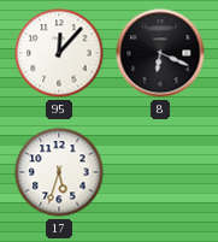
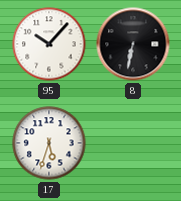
95: 12:07 -> 10:07
8: 6:19 -> 6:32
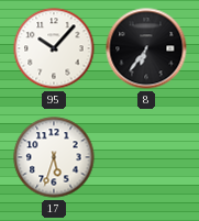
8: 6:32 -> 6:36
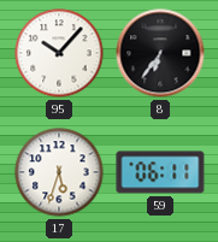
59: none -> 06:11
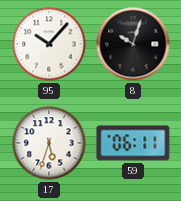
8: 6:36 -> 10:03
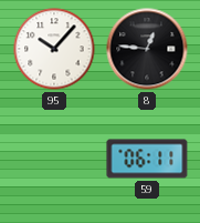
8: 10:03 -> 12:46
17: 5:33 -> none
